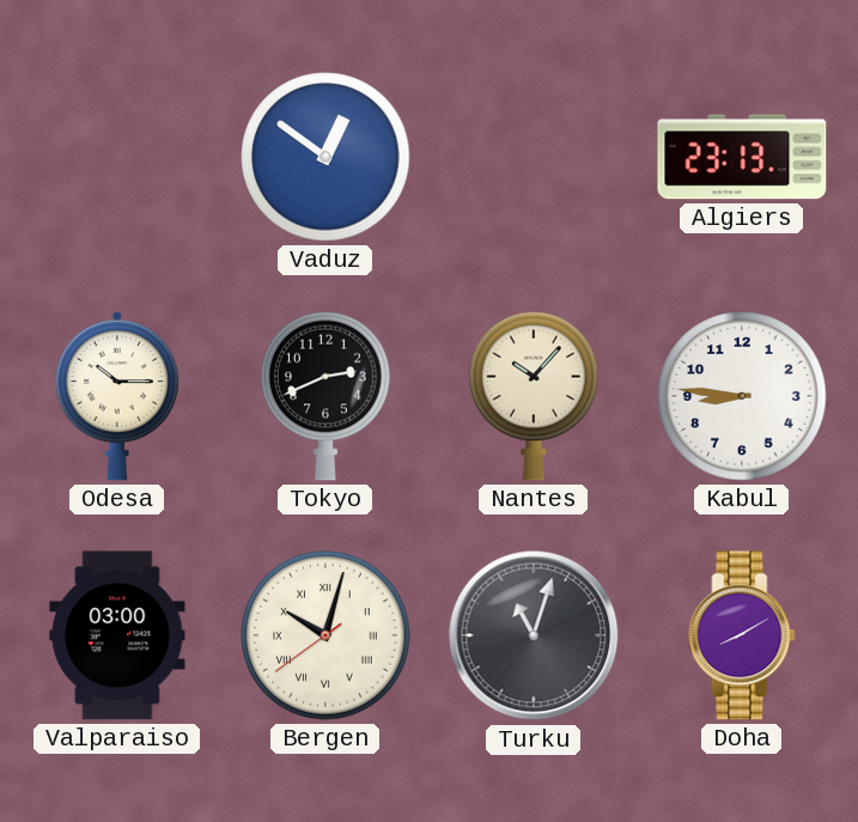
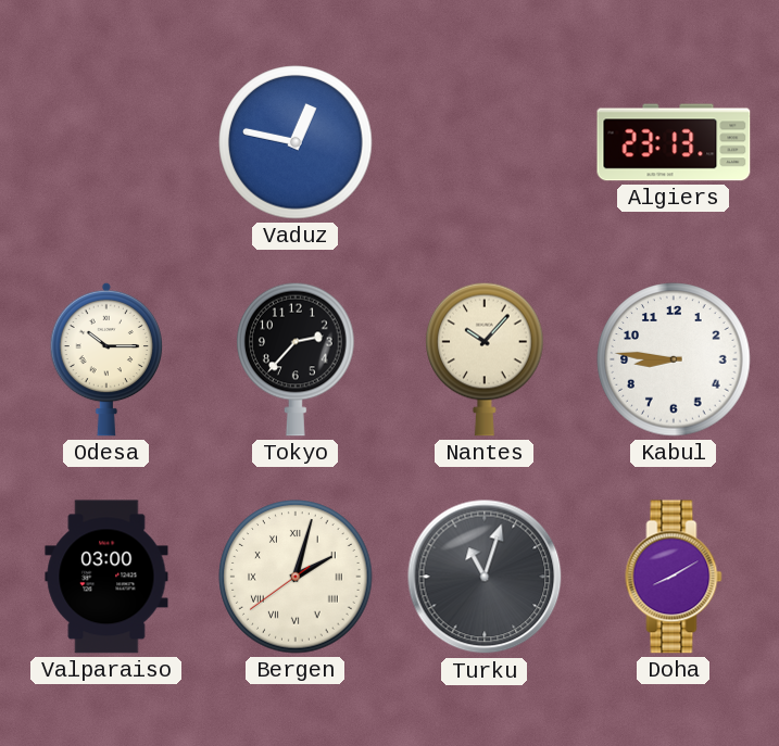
Vaduz: 12:51 -> 12:47
Tokyo: 2:41 -> 2:37
Bergen: 10:02 -> 2:02
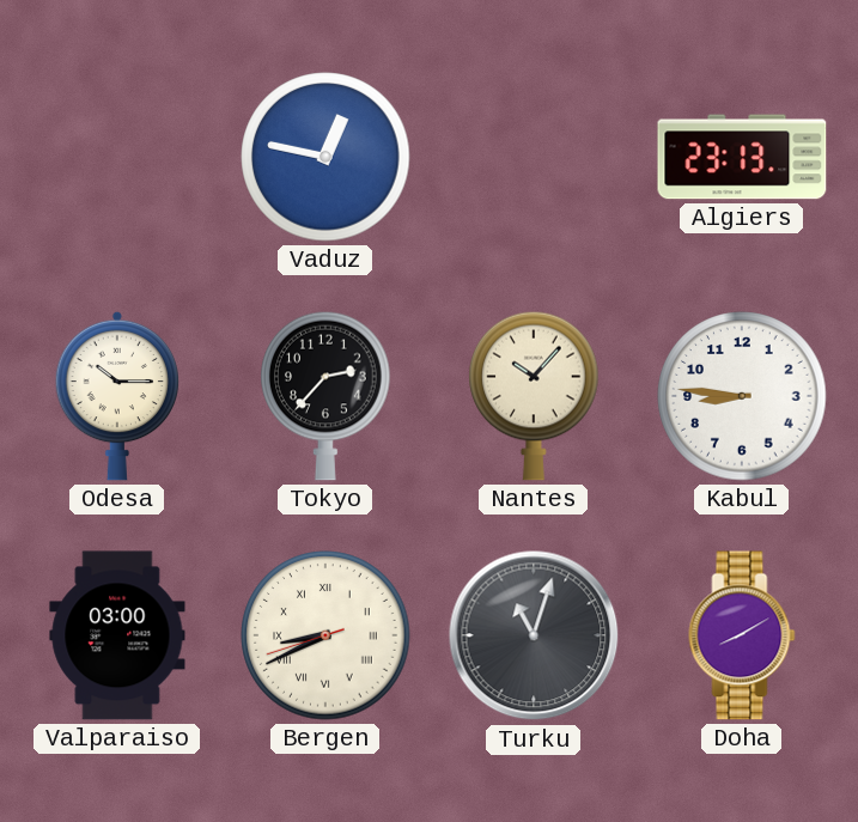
Bergen: 2:02 -> 8:40
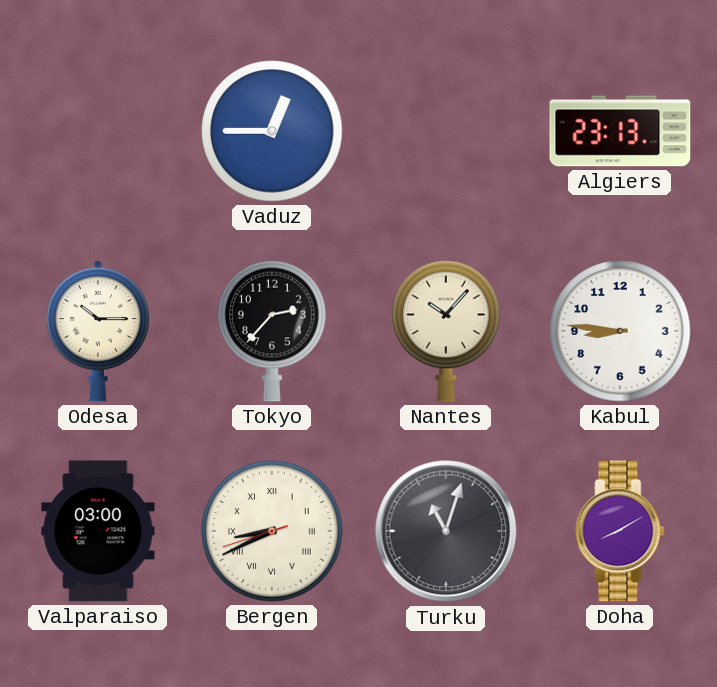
Vaduz: 12:47 -> 12:45
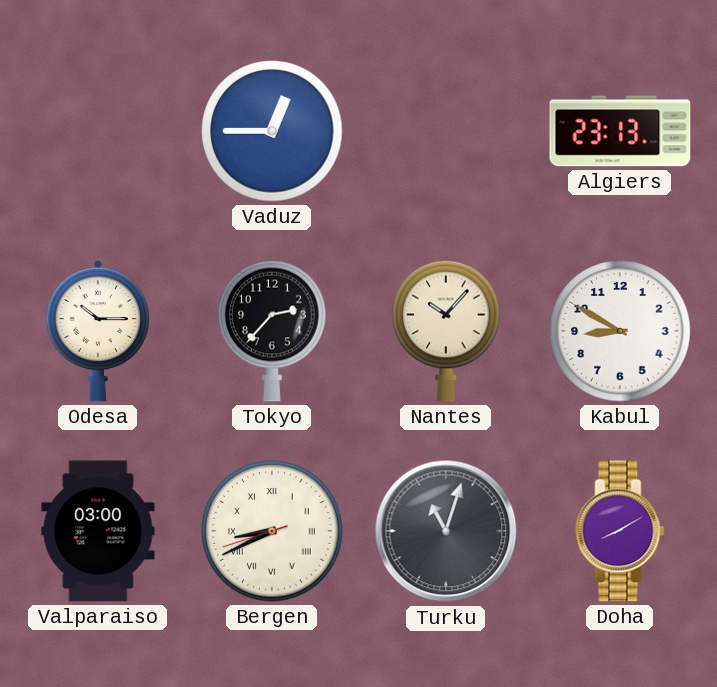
Kabul: 8:46 -> 8:50
